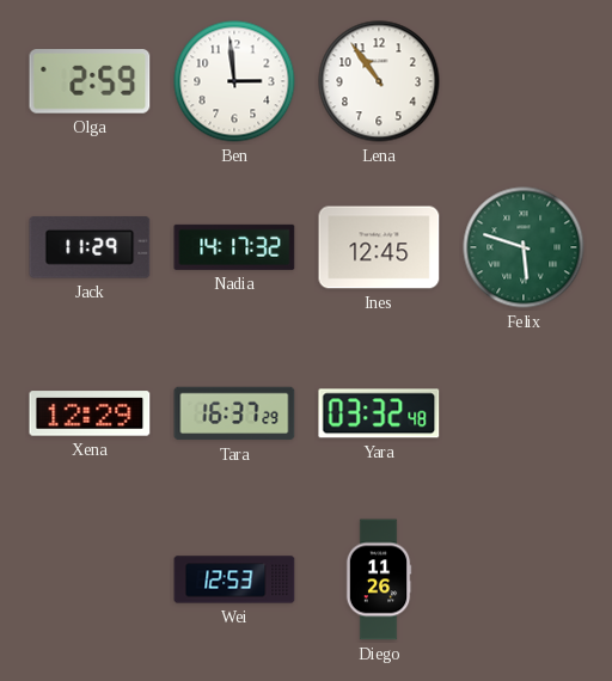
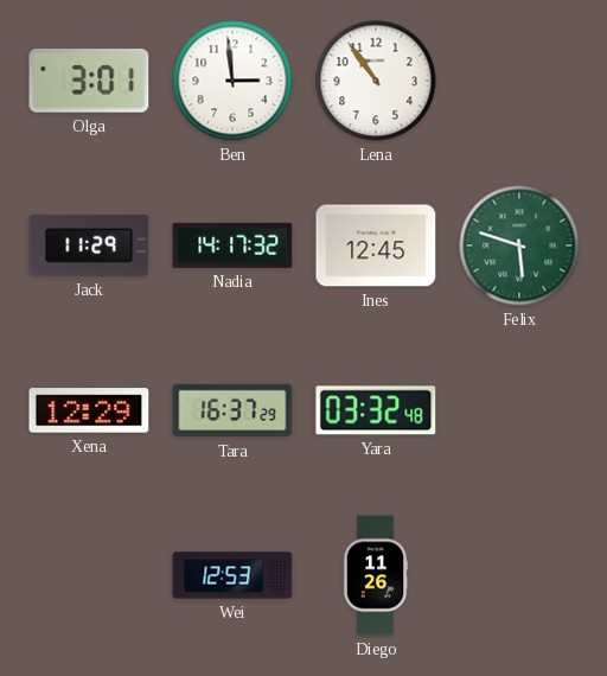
Olga: 2:59 -> 3:01
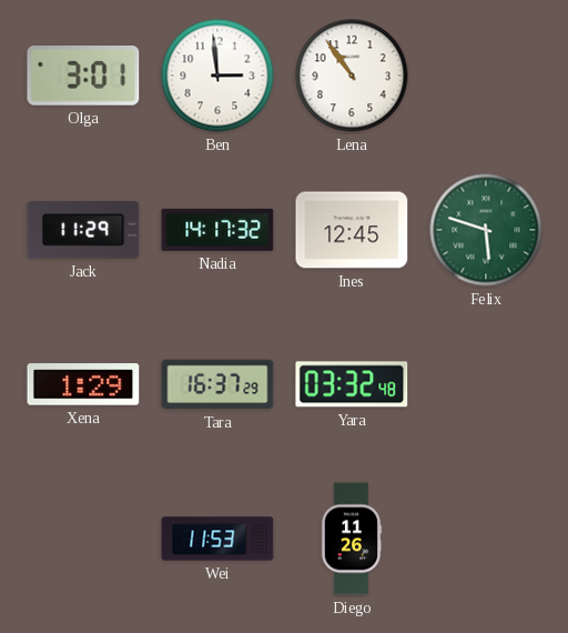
Xena: 12:29 -> 1:29
Wei: 12:53 -> 11:53
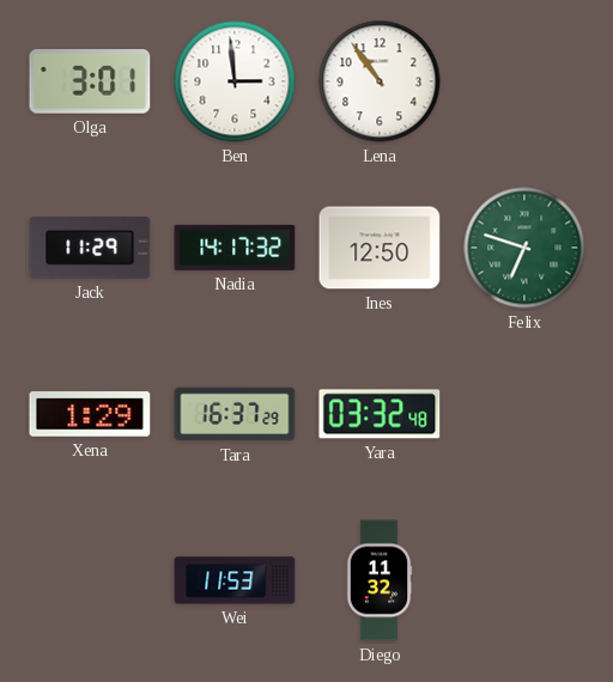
Ines: 12:45 -> 12:50
Felix: 5:48 -> 6:48
Diego: 11:26 -> 11:32
